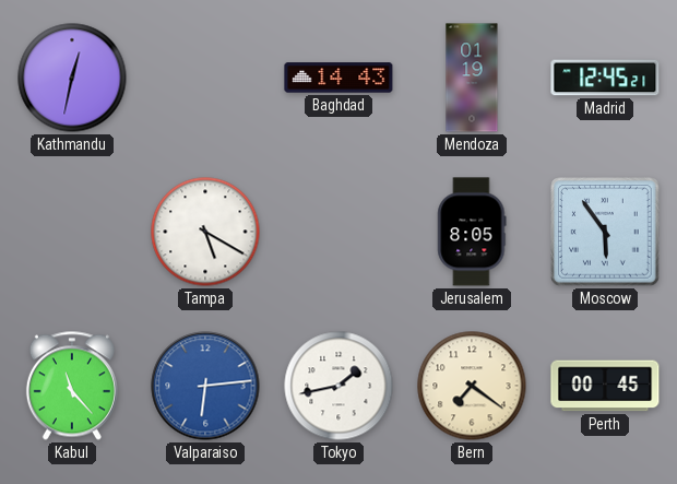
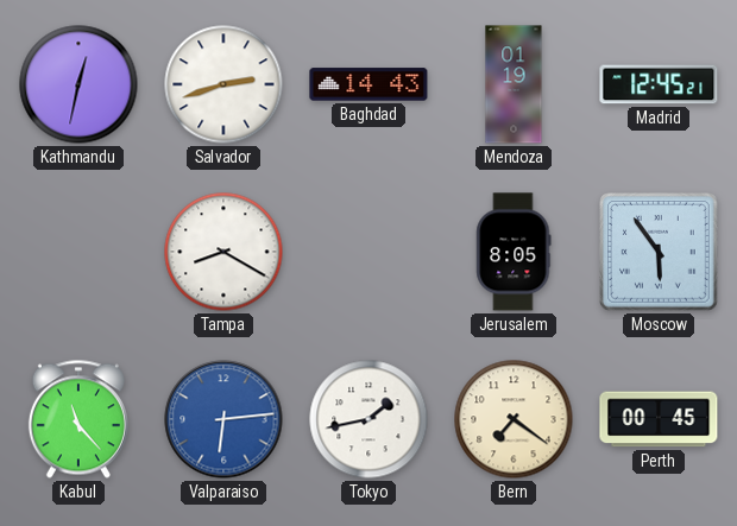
Salvador: none -> 2:42
Tampa: 5:20 -> 8:20
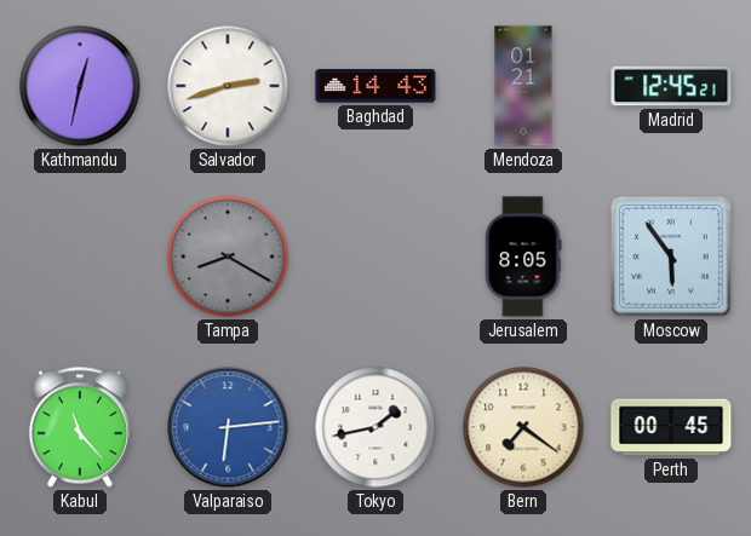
Mendoza: 01:19 -> 01:21
Tampa dial: white -> grey
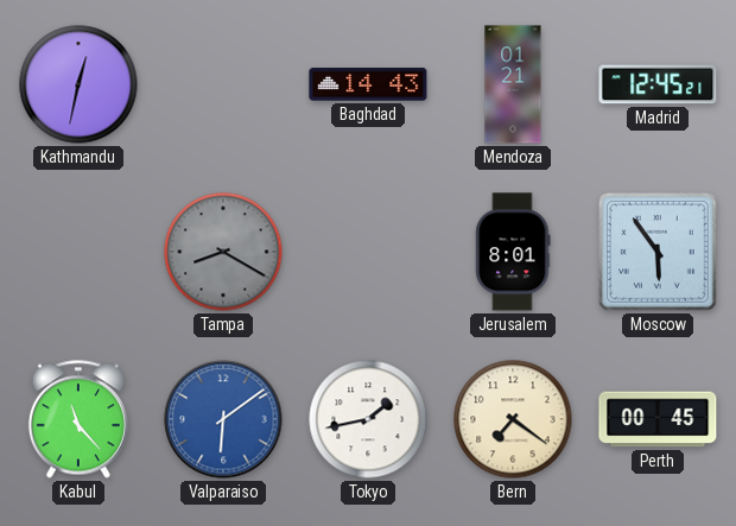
Salvador: 2:42 -> none
Jerusalem: 8:05 -> 8:01
Valparaiso: 6:14 -> 6:09
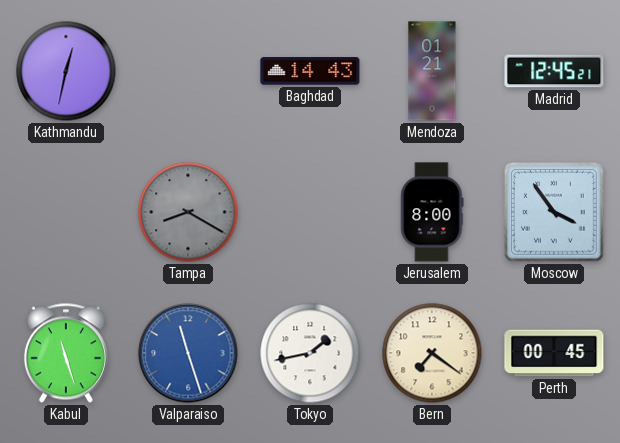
Jerusalem: 8:01 -> 8:00
Moscow: 5:54 -> 3:54
Kabul: 11:23 -> 11:27
Valparaiso: 6:09 -> 11:27
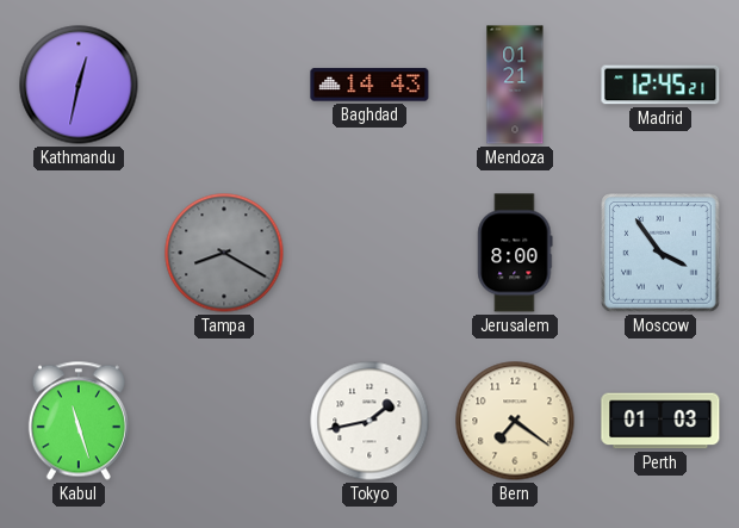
Valparaiso: 11:27 -> none
Perth: 00:45 -> 01:03
